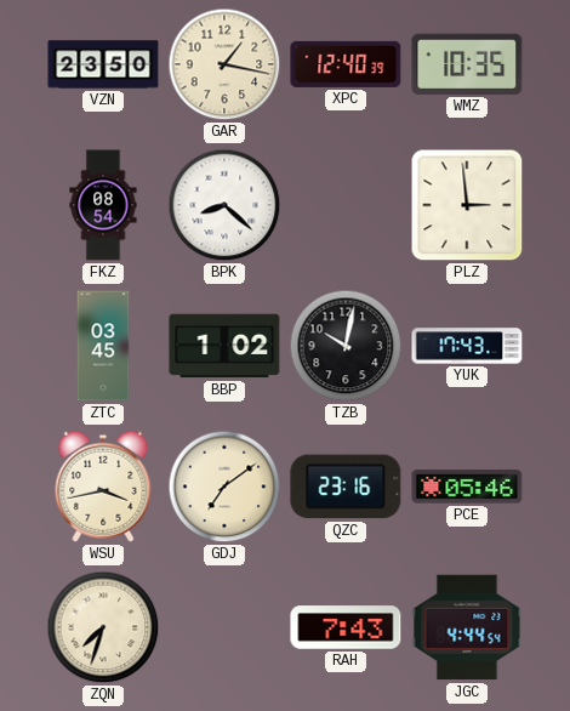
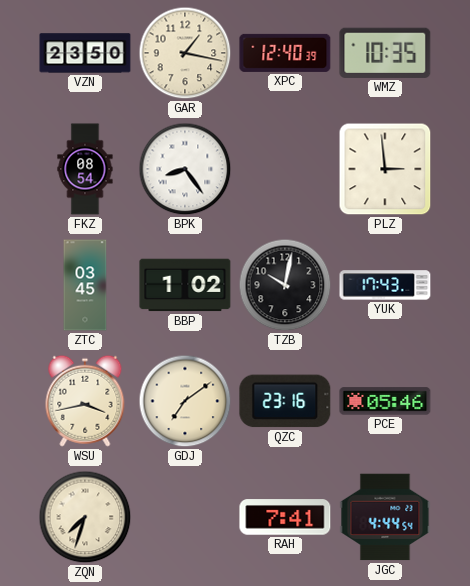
BPK: 8:22 -> 8:24
RAH: 7:43 -> 7:41
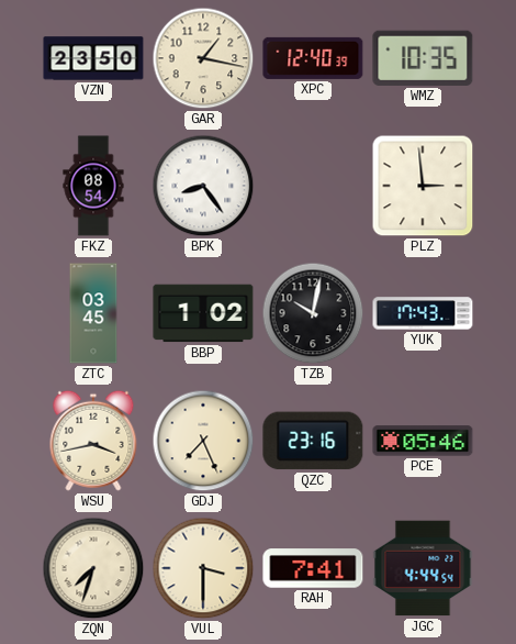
GDJ: 7:09 -> 7:26
VUL: none -> 3:30
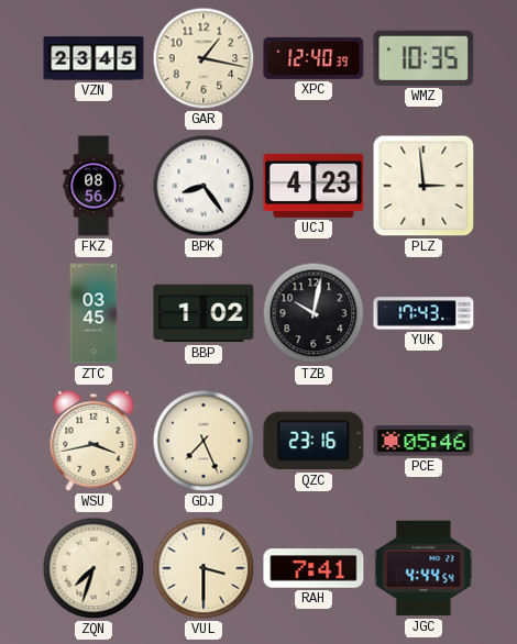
VZN: 23:50 -> 23:45
FKZ: 08:54 -> 08:56
UCJ: none -> 4:23
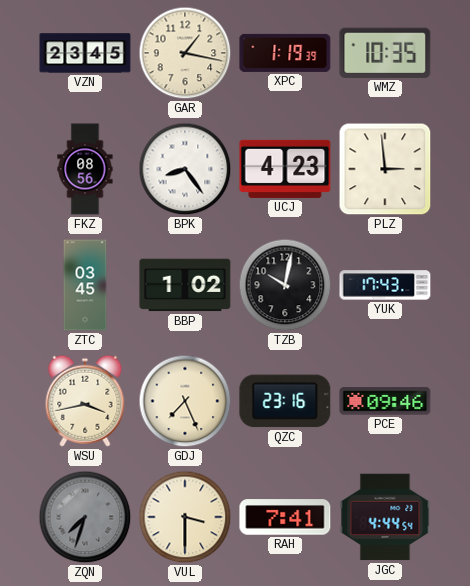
XPC: 12:40 -> 1:19
PCE: 05:46 -> 09:46
ZQN dial: cream -> grey
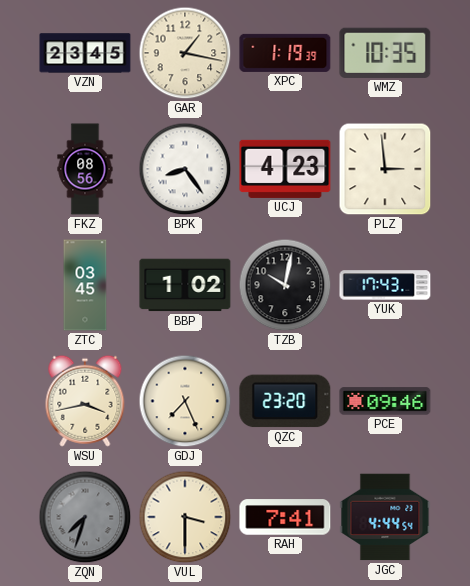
QZC: 23:16 -> 23:20
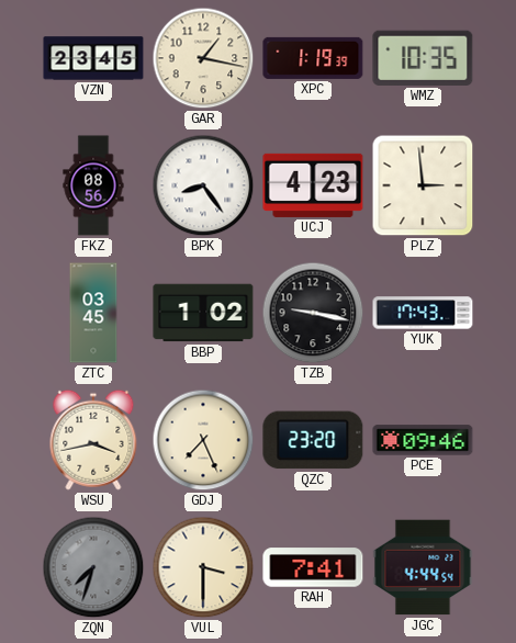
TZB: 10:02 -> 9:17
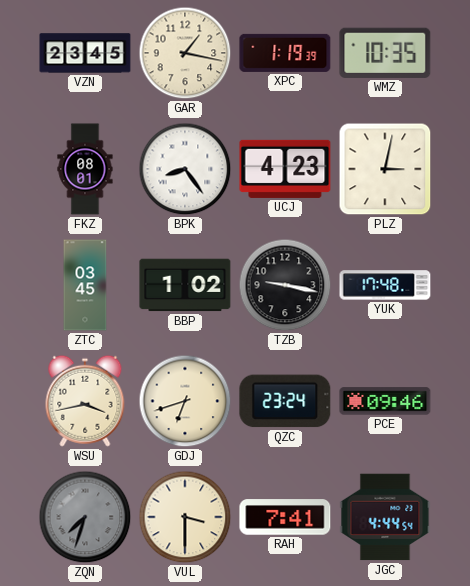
FKZ: 08:56 -> 08:01
PLZ: 2:59 -> 3:02
YUK: 17:43 -> 17:48
GDJ: 7:26 -> 6:42
QZC: 23:20 -> 23:24
